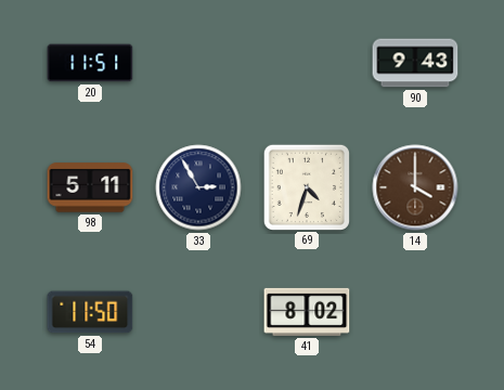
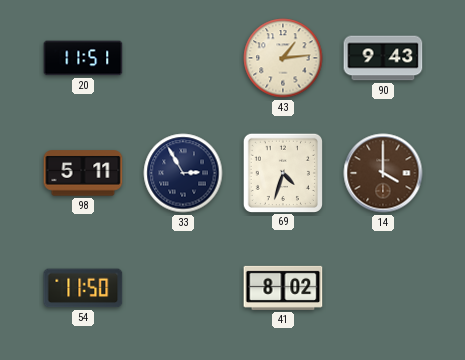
43: none -> 1:14
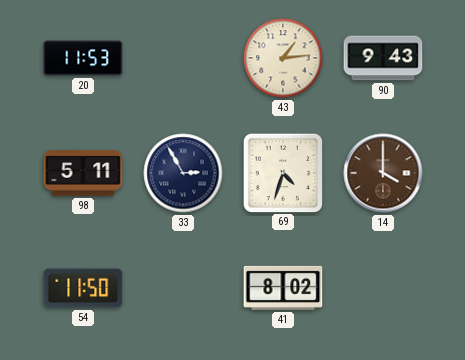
20: 11:51 -> 11:53
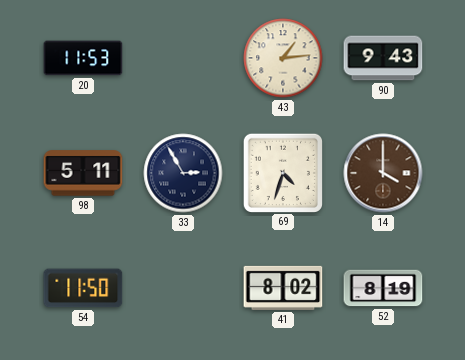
52: none -> 8:19
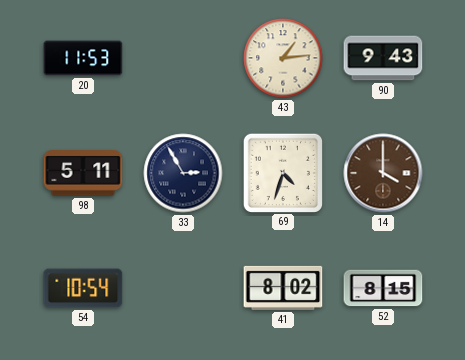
54: 11:50 -> 10:54
52: 8:19 -> 8:15
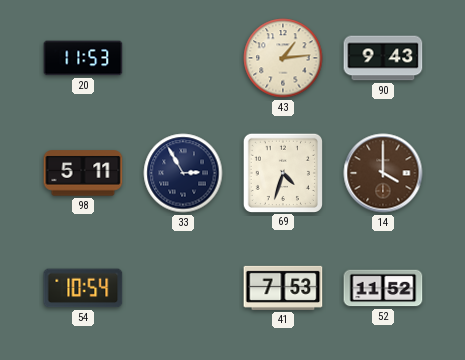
41: 8:02 -> 7:53
52: 8:15 -> 11:52
